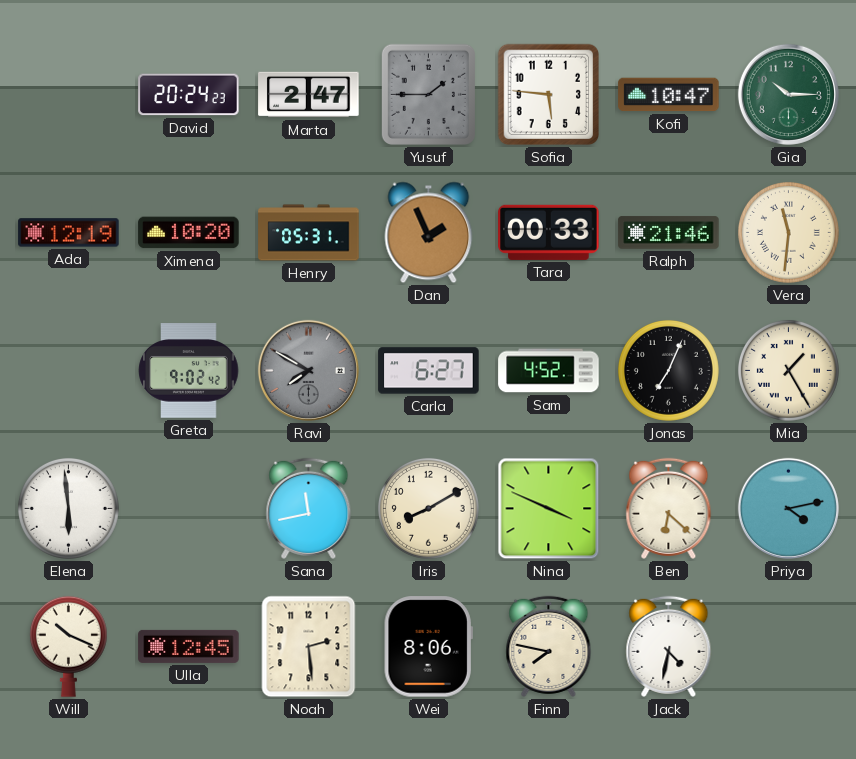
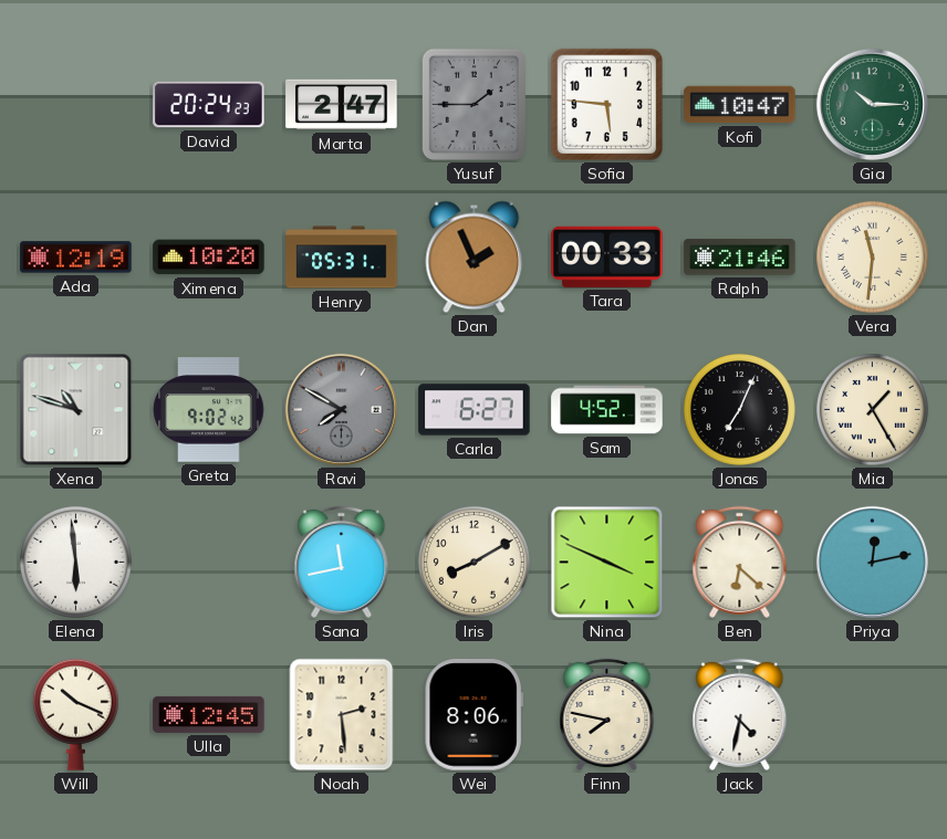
Xena: none -> 10:48
Priya: 4:13 -> 12:13
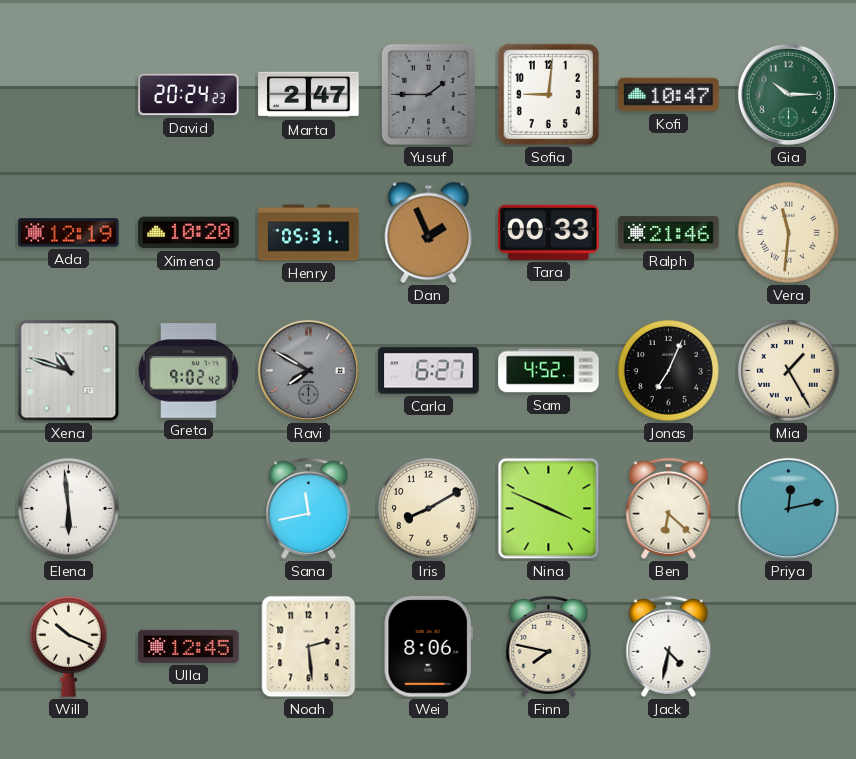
Sofia: 5:46 -> 9:01
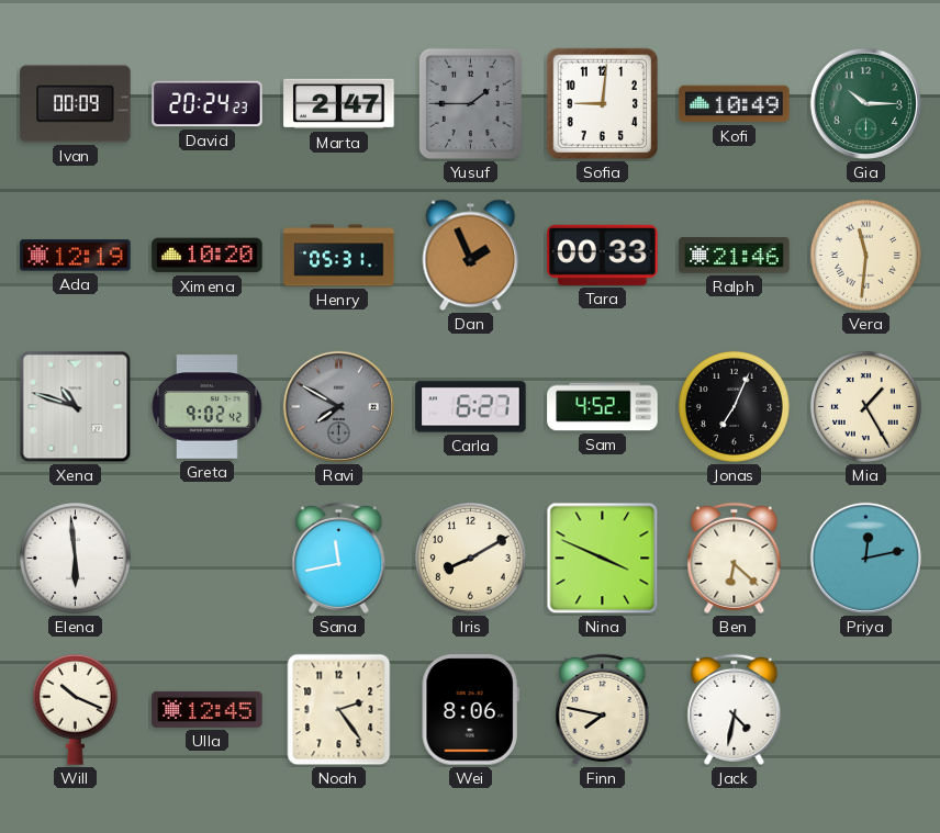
Ivan: none -> 00:09
Kofi: 10:47 -> 10:49
Noah: 2:29 -> 2:24
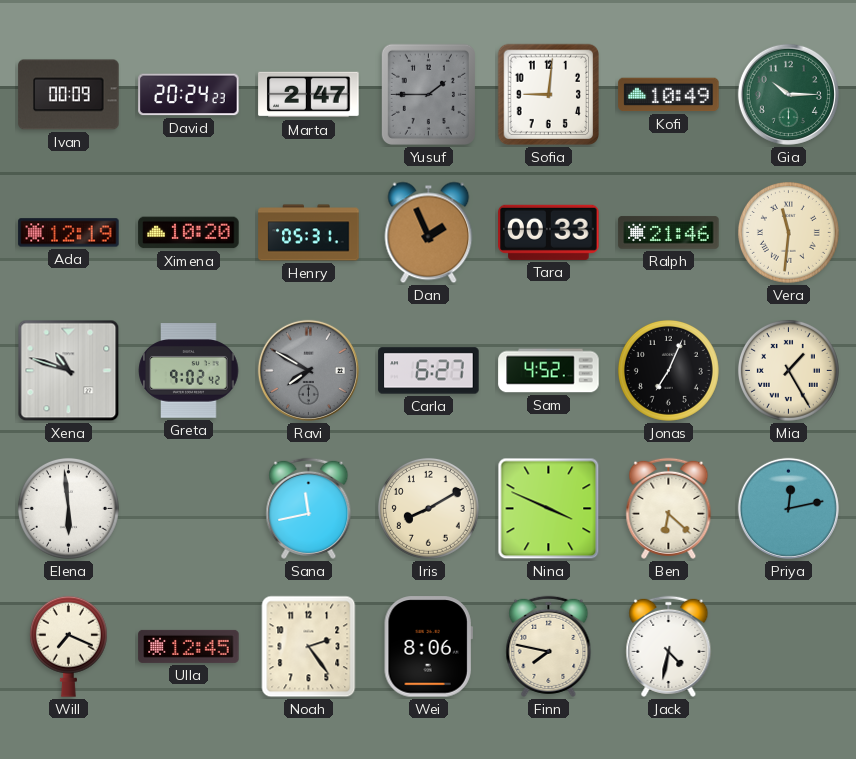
Will: 10:19 -> 7:19
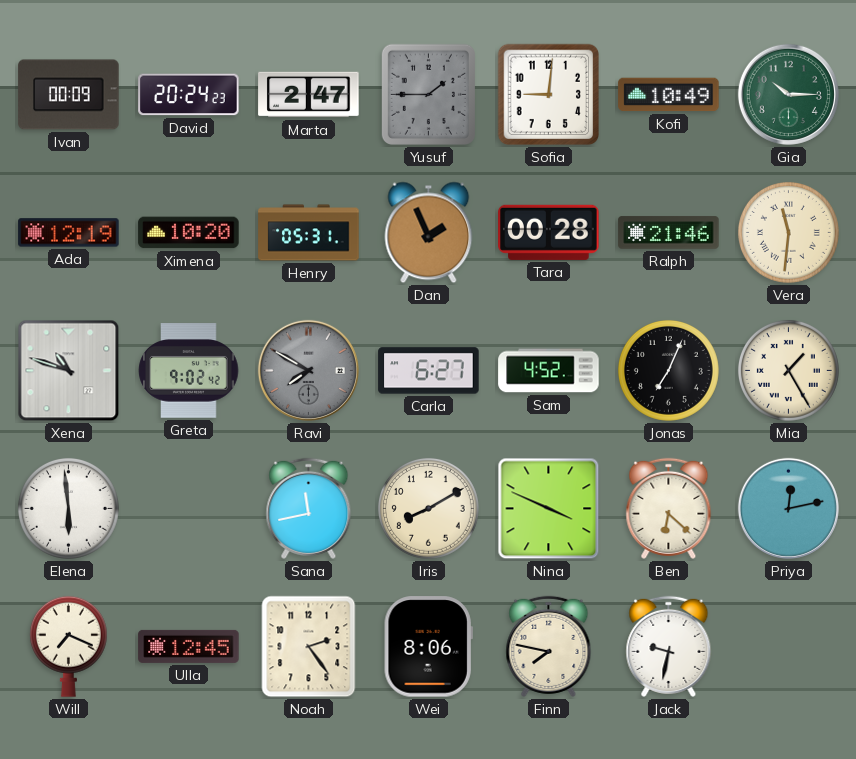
Tara: 00:33 -> 00:28
Jack: 4:32 -> 9:32
